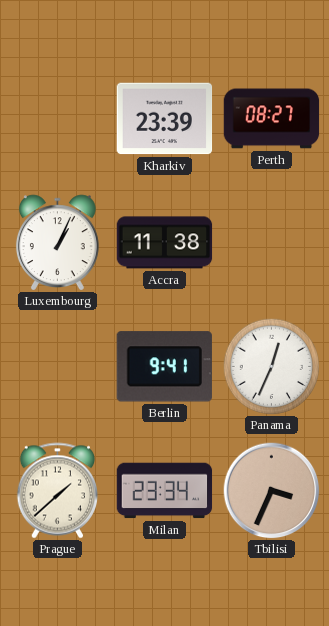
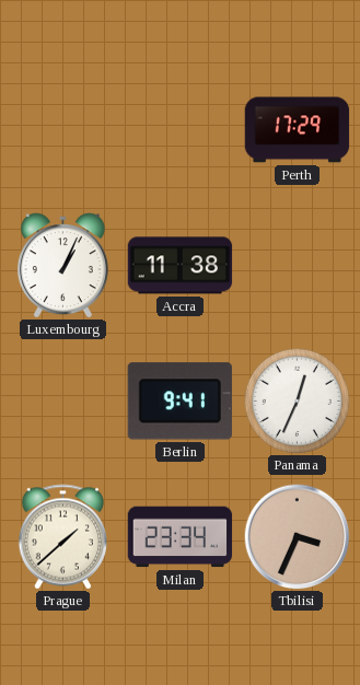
Kharkiv: 23:39 -> none
Perth: 08:27 -> 17:29
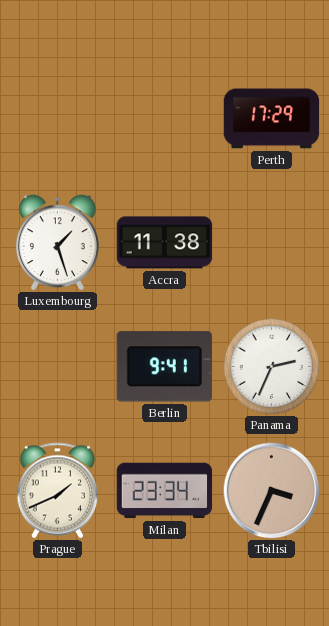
Luxembourg: 1:04 -> 1:27
Panama: 12:34 -> 2:34
Prague: 1:38 -> 1:41
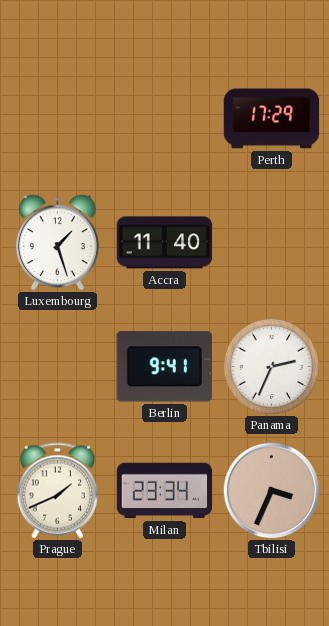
Accra: 11:38 -> 11:40
